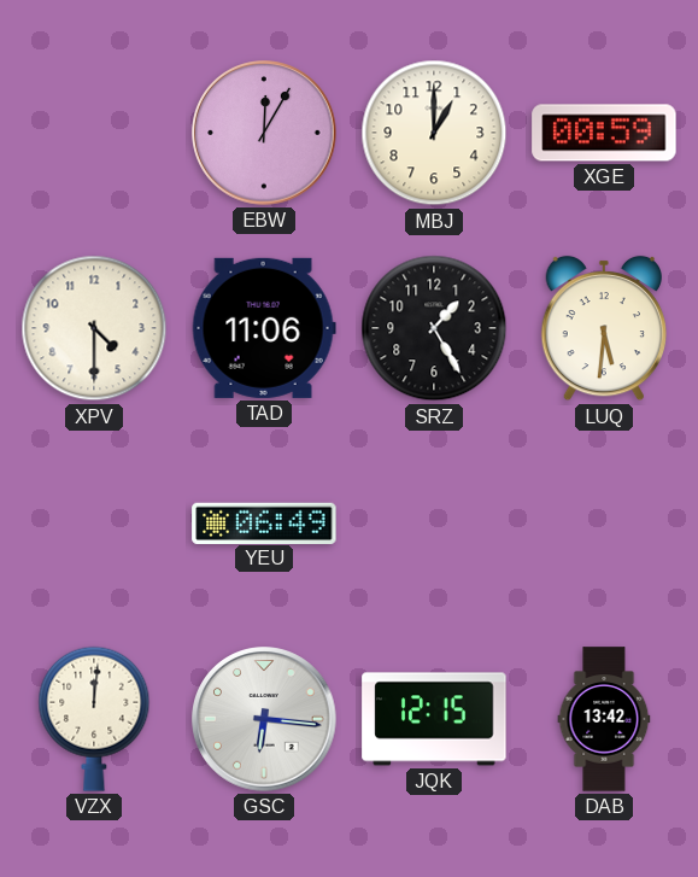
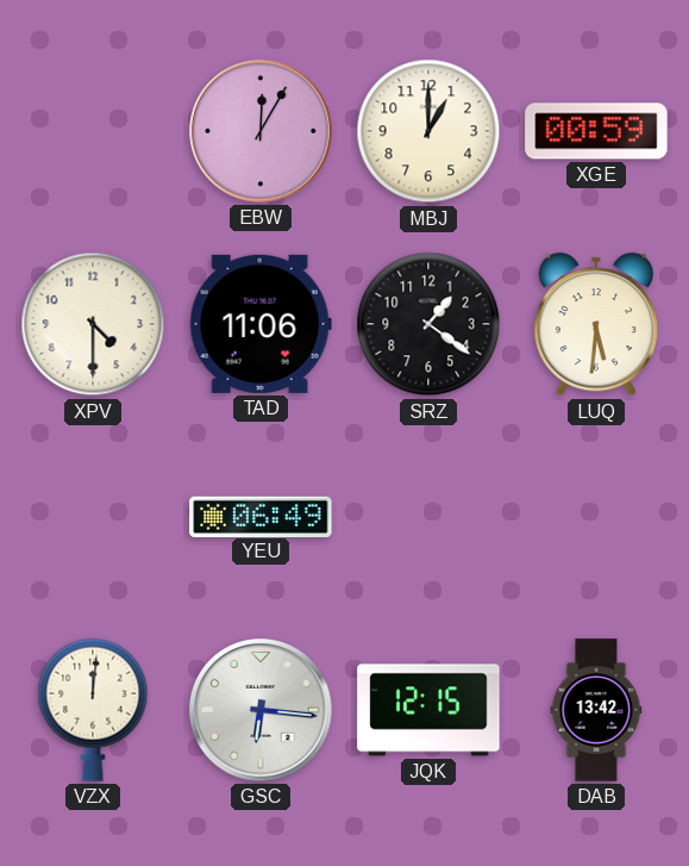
SRZ: 1:25 -> 1:21
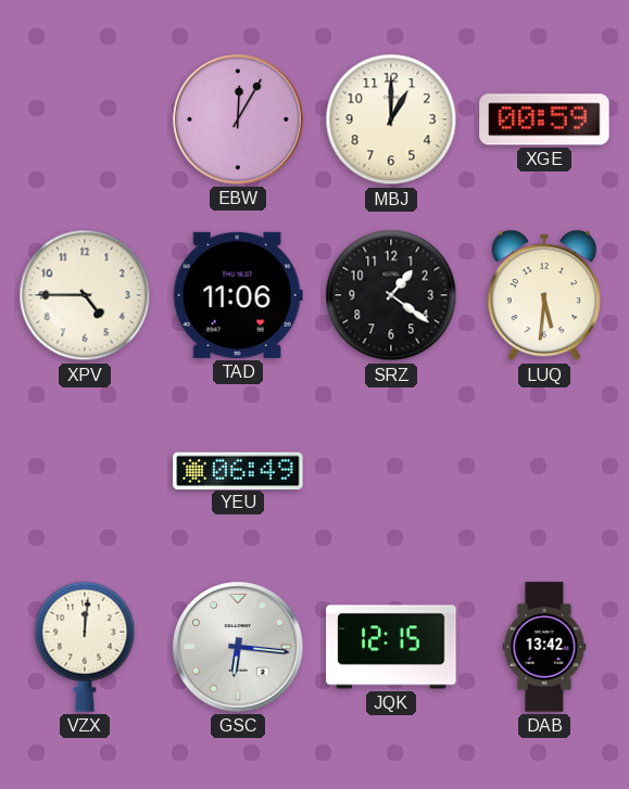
XPV: 4:30 -> 4:45
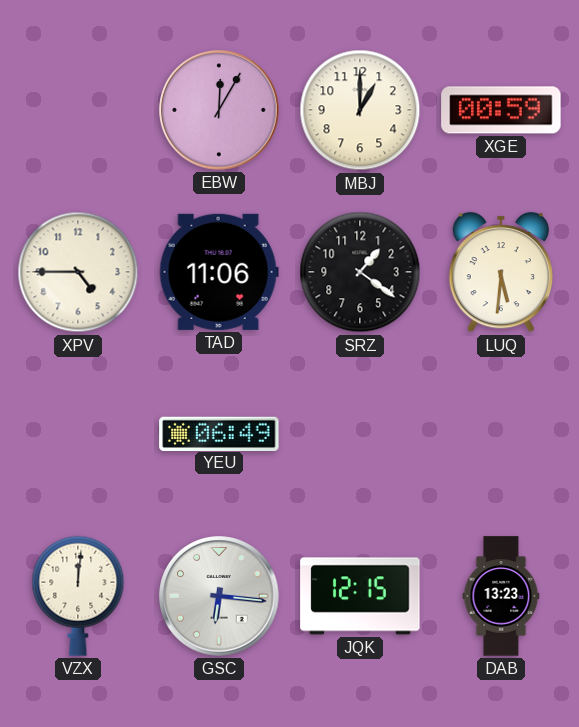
DAB: 13:42 -> 13:23
